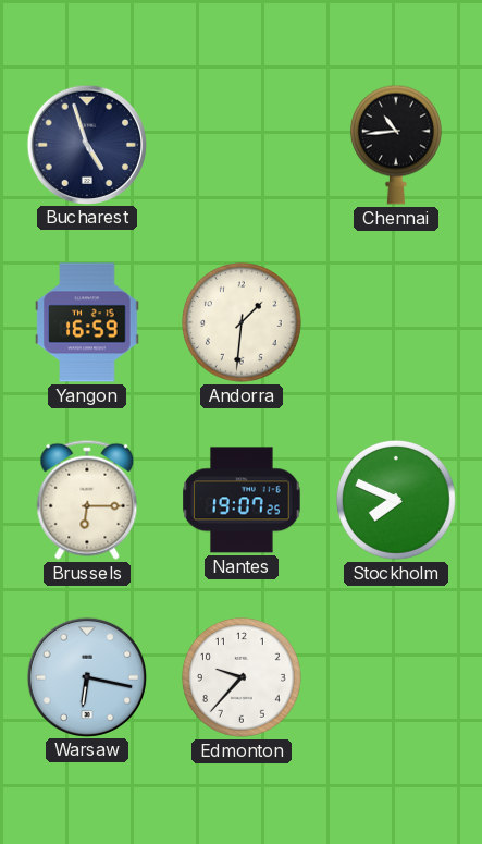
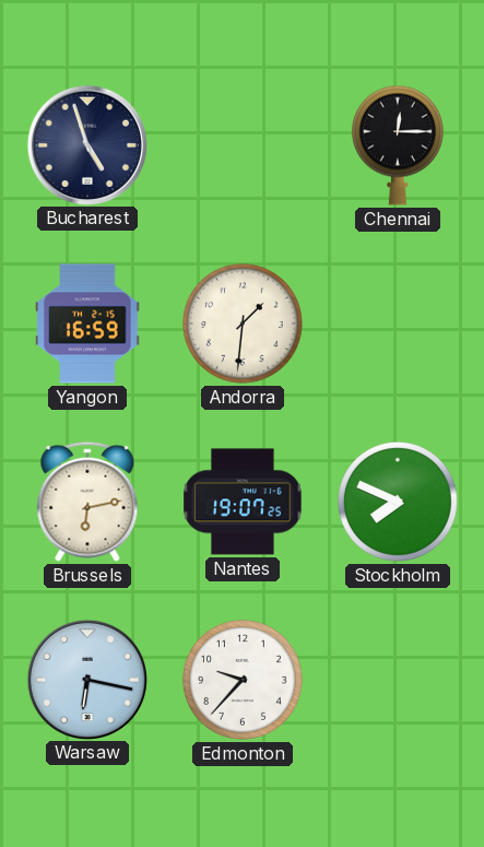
Chennai: 10:44 -> 12:15
Brussels: 6:15 -> 6:13
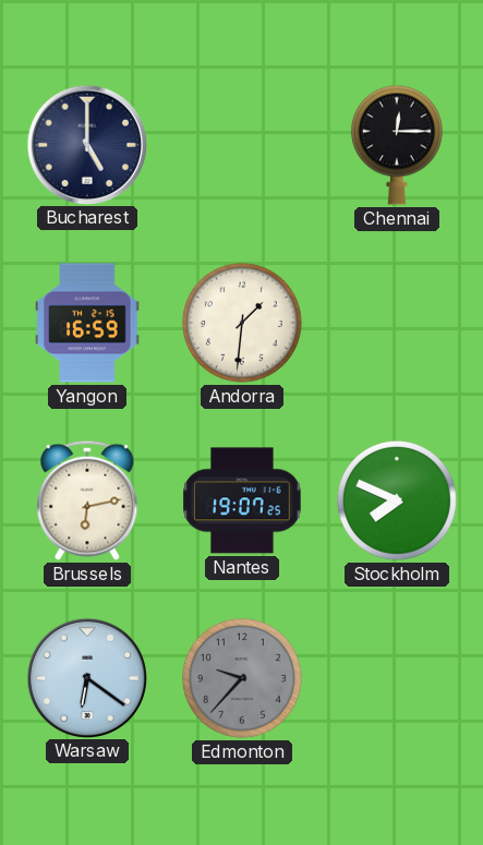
Bucharest: 4:57 -> 5:00
Warsaw: 6:17 -> 6:21
Edmonton dial: white -> grey
